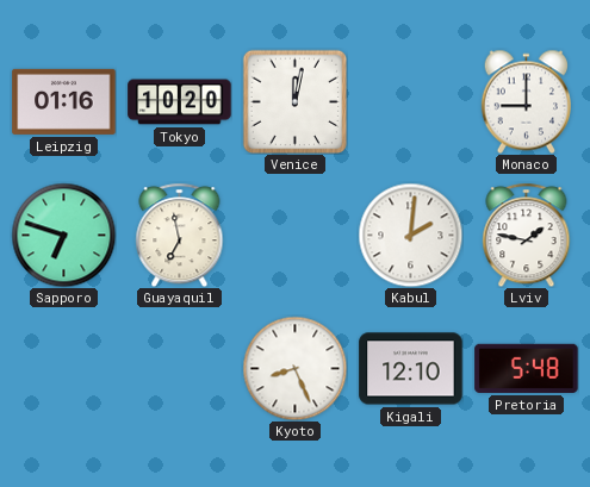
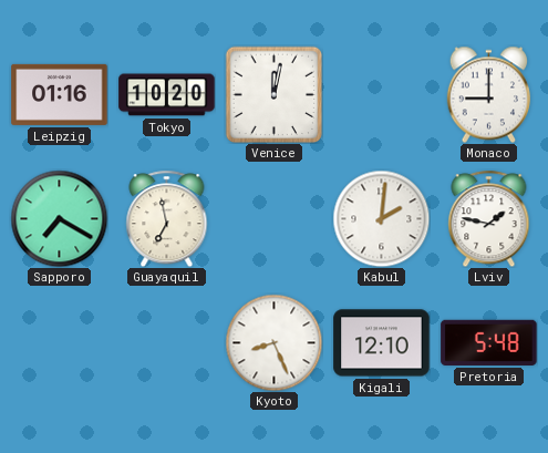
Sapporo: 6:48 -> 7:20
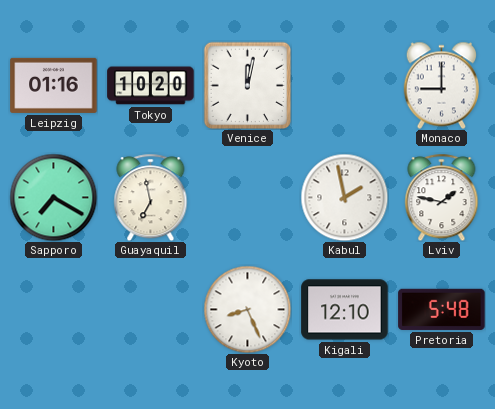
Kabul: 2:01 -> 1:58
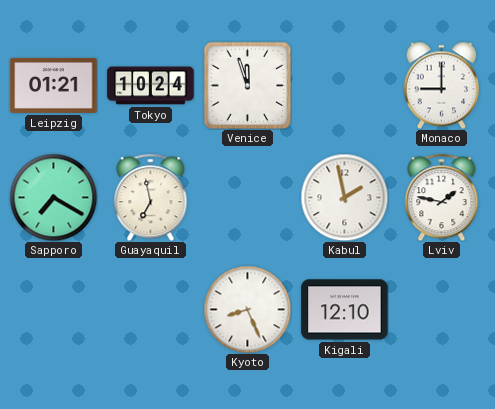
Leipzig: 01:16 -> 01:21
Tokyo: 10:20 -> 10:24
Venice: 12:02 -> 11:57
Pretoria: 5:48 -> none
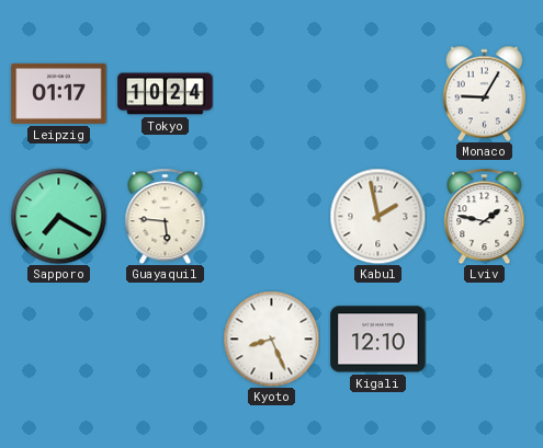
Leipzig: 01:21 -> 01:17
Venice: 11:57 -> none
Monaco: 9:00 -> 9:05
Guayaquil: 6:58 -> 5:46
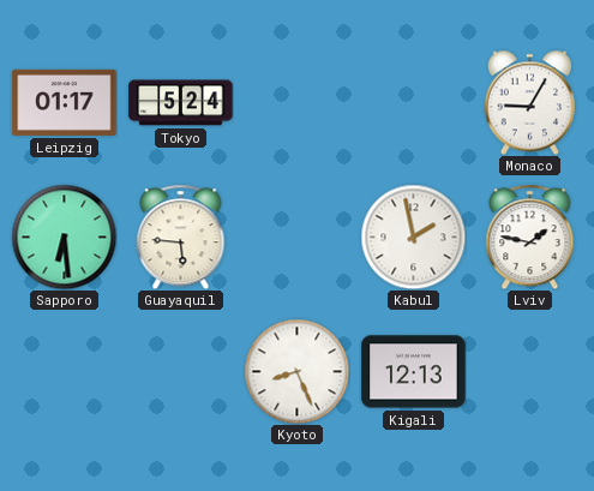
Tokyo: 10:24 -> 5:24
Sapporo: 7:20 -> 6:29
Kigali: 12:10 -> 12:13
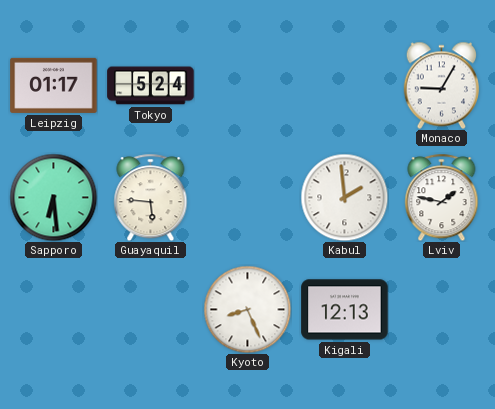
Kabul: 1:58 -> 1:59
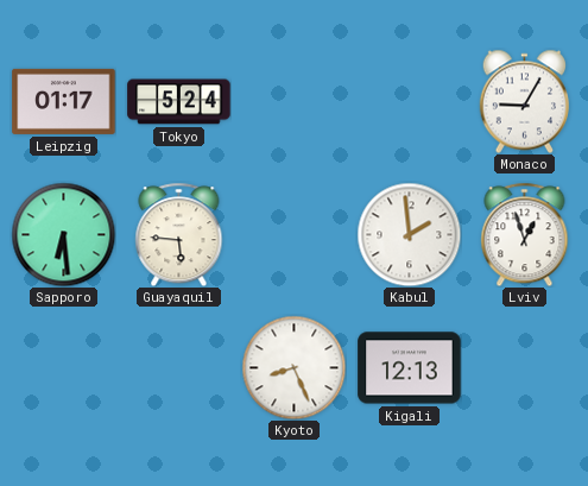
Lviv: 1:47 -> 12:57
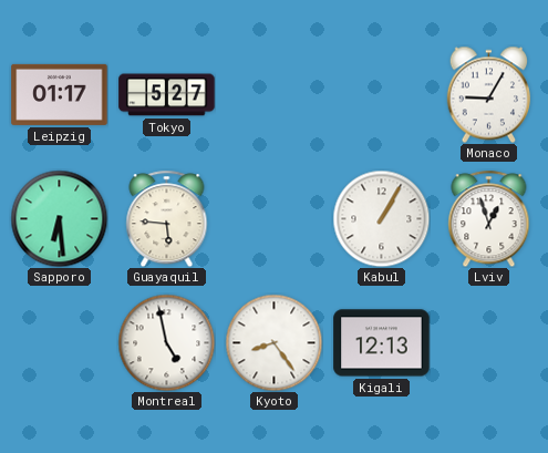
Tokyo: 5:24 -> 5:27
Kabul: 1:59 -> 1:05
Montreal: none -> 4:58
Kyoto: 8:26 -> 8:24
